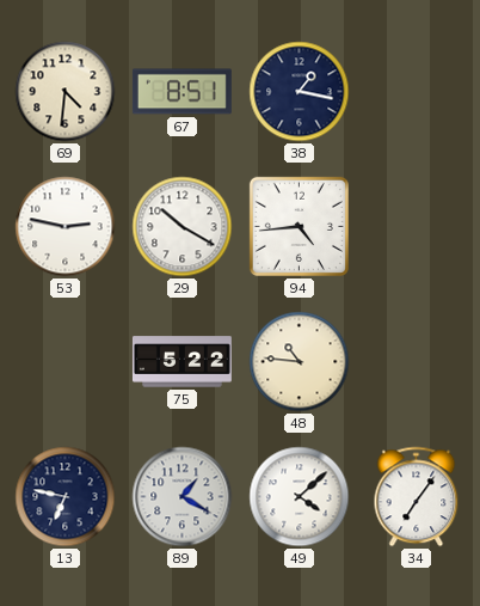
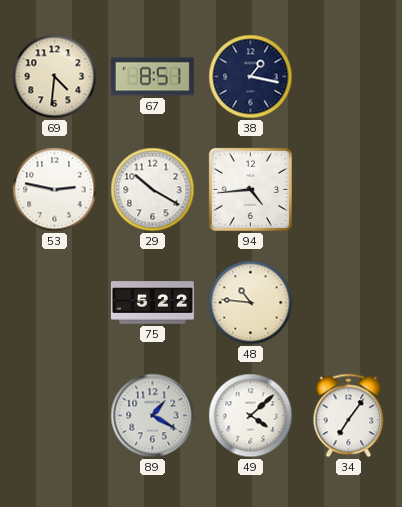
13: 6:47 -> none
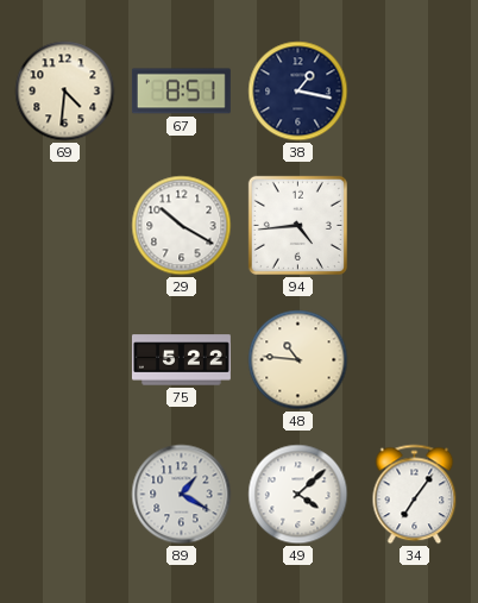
53: 2:47 -> none
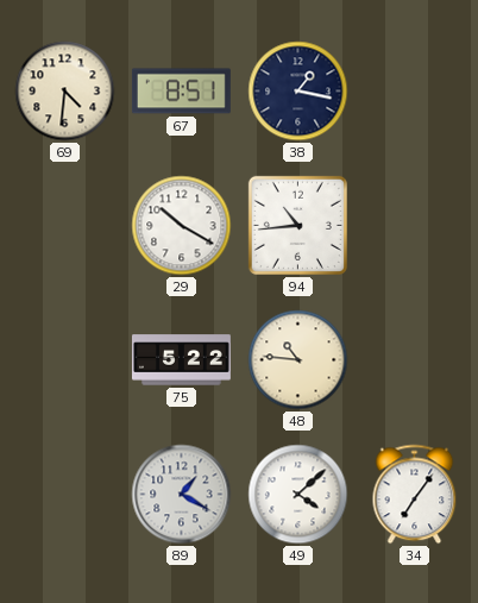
94: 4:44 -> 10:44
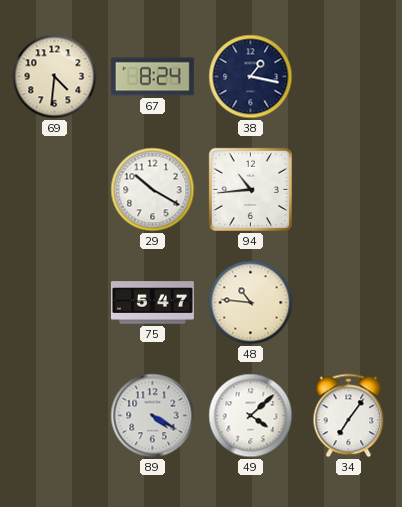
67: 8:51 -> 8:24
75: 5:22 -> 5:47
89: 1:20 -> 4:20
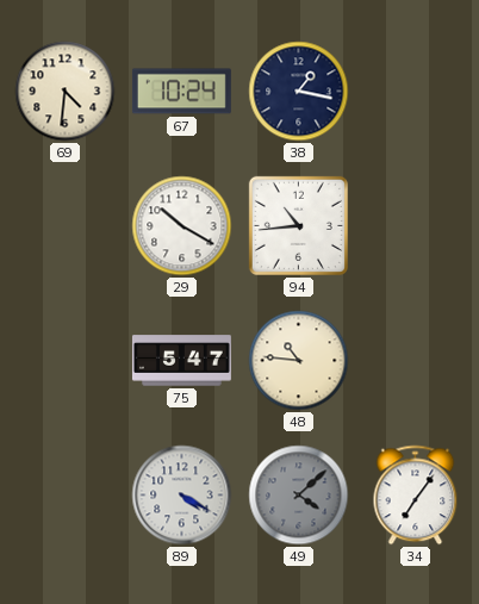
67: 8:24 -> 10:24
49 dial: white -> grey
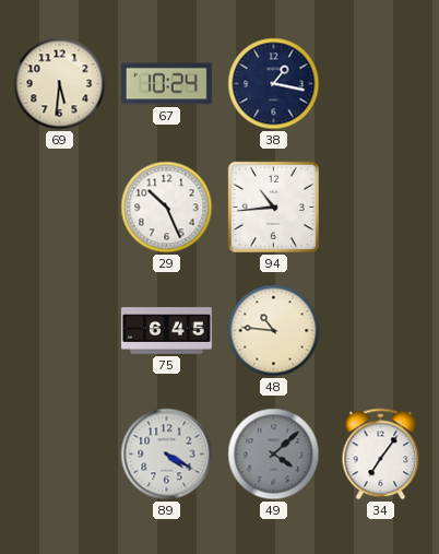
69: 4:31 -> 5:31
29: 10:20 -> 10:26
75: 5:47 -> 6:45
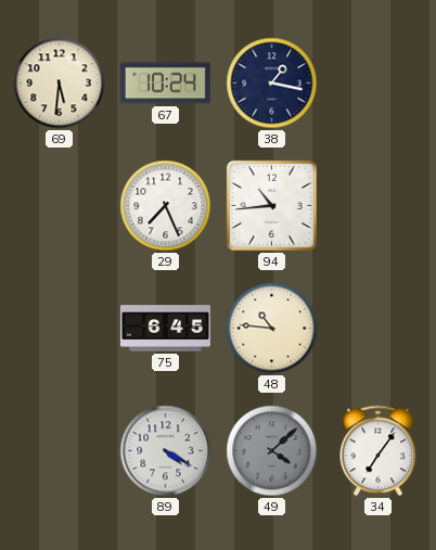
29: 10:26 -> 7:26
